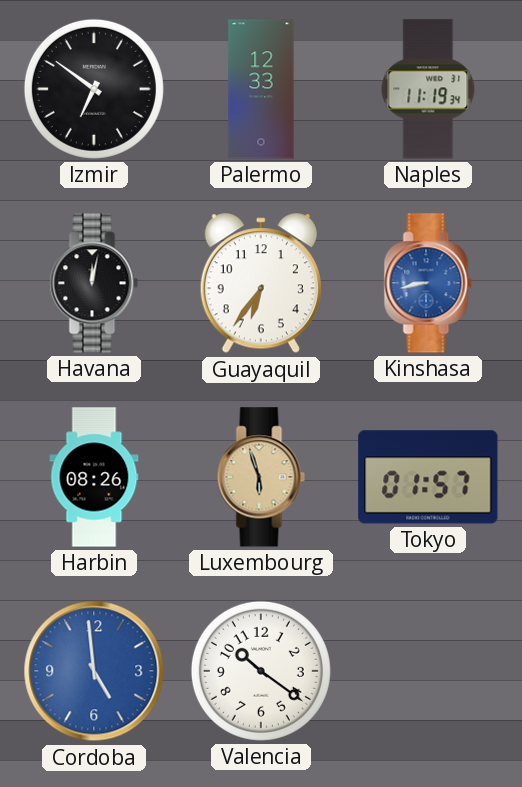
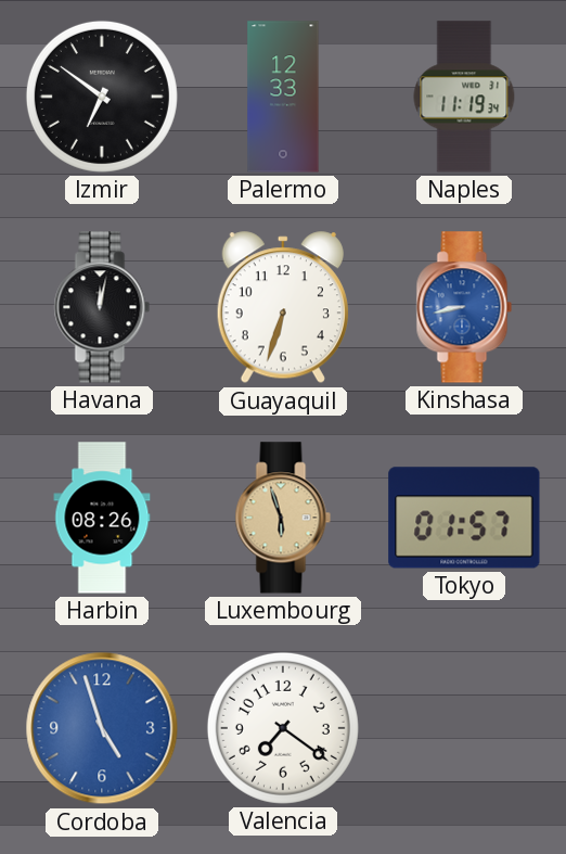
Guayaquil: 6:36 -> 6:33
Cordoba: 4:59 -> 4:57
Valencia: 10:21 -> 7:21
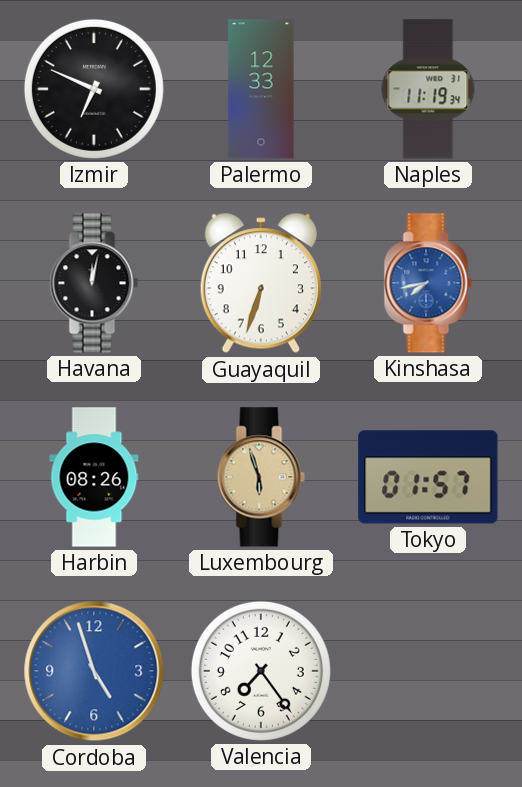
Izmir: 6:51 -> 6:49
Kinshasa: 8:43 -> 7:43
Valencia: 7:21 -> 7:24
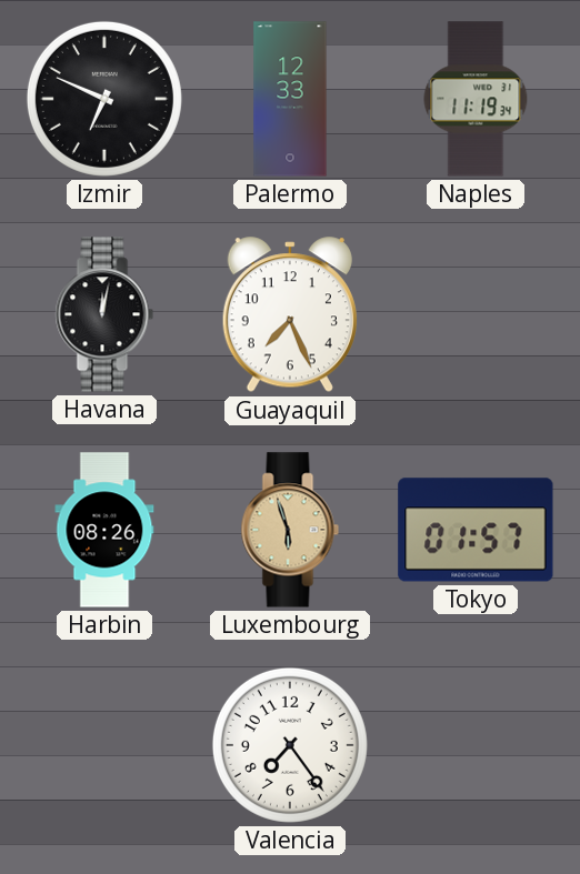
Guayaquil: 6:33 -> 7:26
Kinshasa: 7:43 -> none
Cordoba: 4:57 -> none
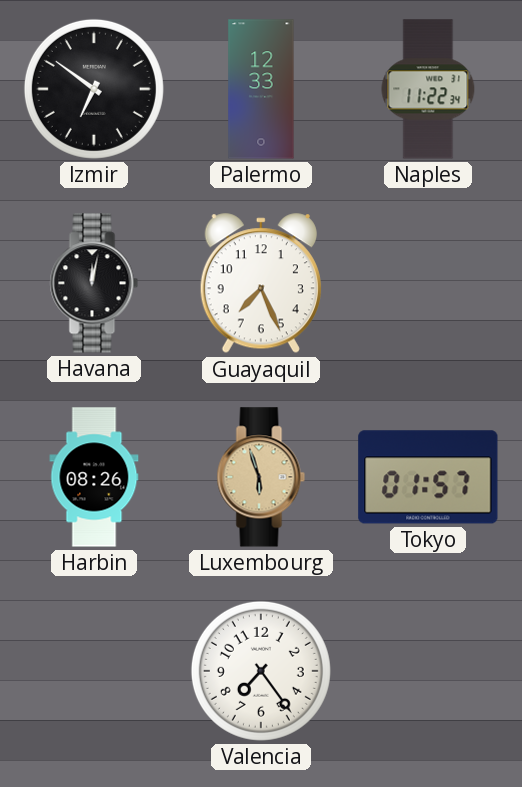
Izmir: 6:49 -> 6:51
Naples: 11:19 -> 11:22
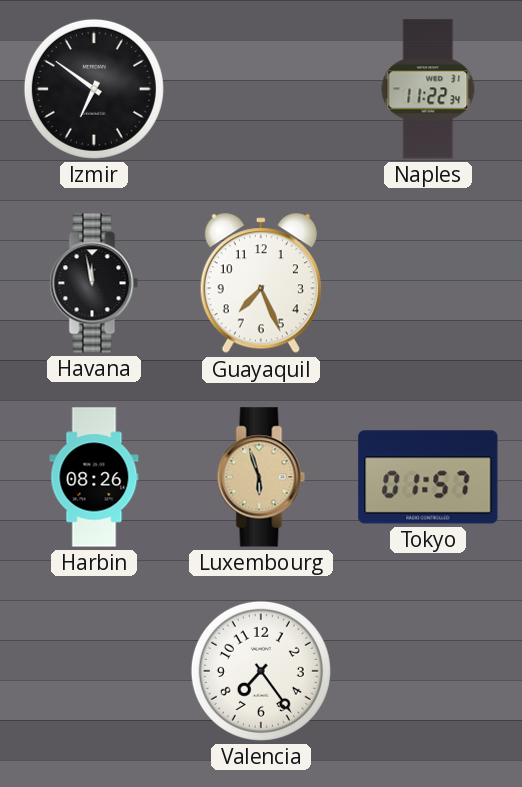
Palermo: 12:33 -> none
Havana: 12:02 -> 11:58
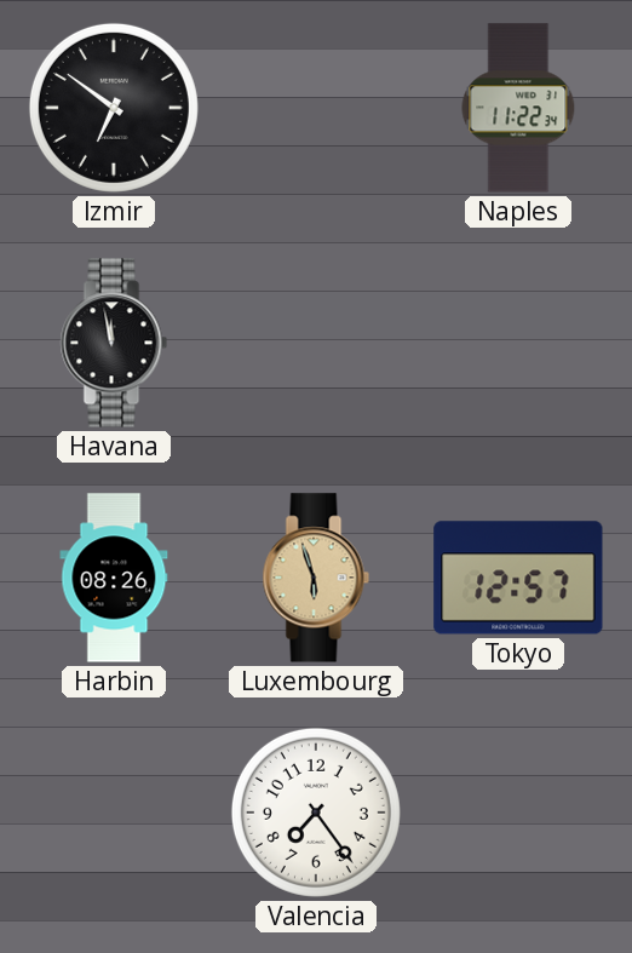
Guayaquil: 7:26 -> none
Tokyo: 01:57 -> 12:57
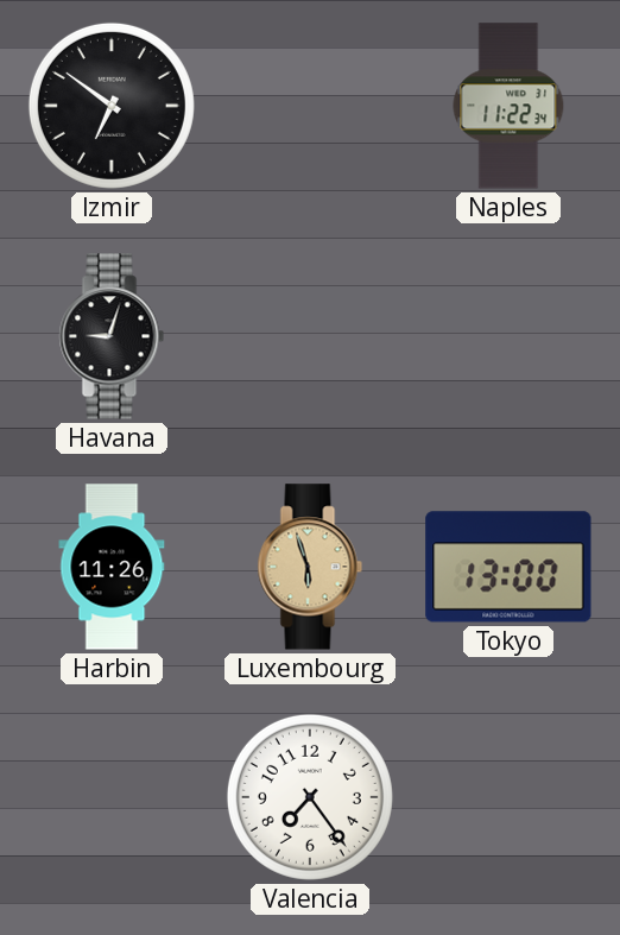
Havana: 11:58 -> 9:03
Harbin: 08:26 -> 11:26
Tokyo: 12:57 -> 13:00
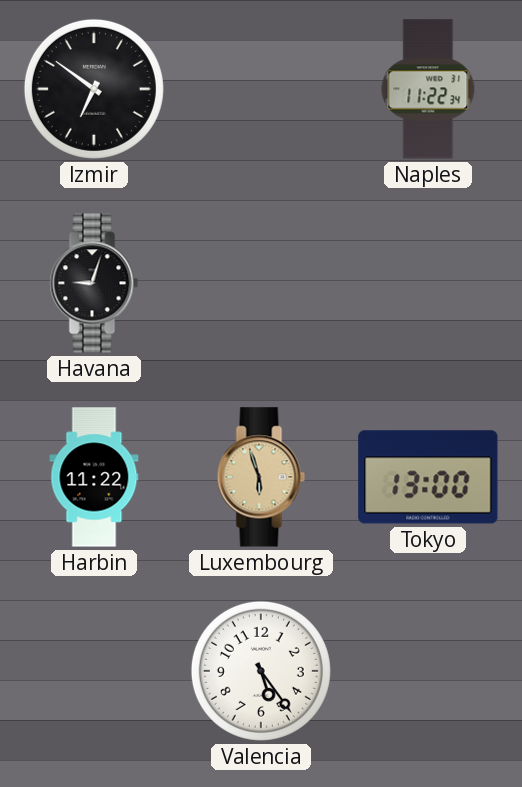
Harbin: 11:26 -> 11:22
Valencia: 7:24 -> 5:24
